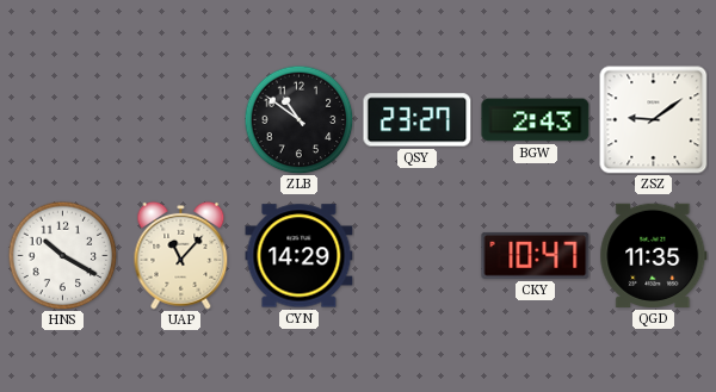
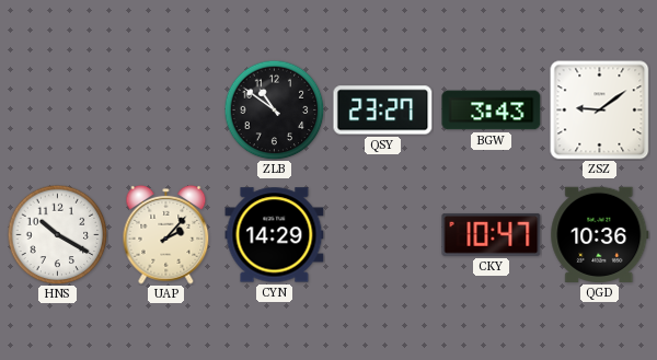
BGW: 2:43 -> 3:43
UAP: 11:07 -> 2:07
QGD: 11:35 -> 10:36
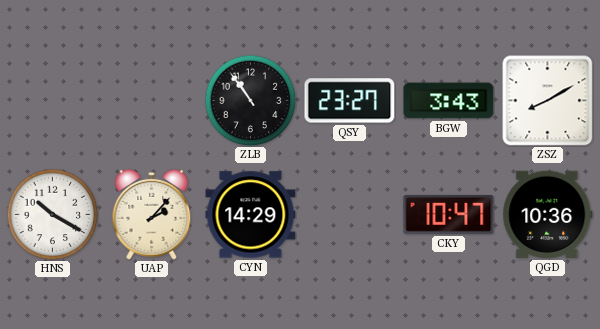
ZLB: 10:51 -> 10:54
ZSZ: 9:09 -> 8:10
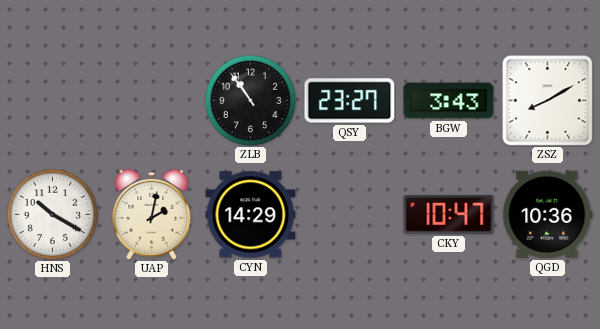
UAP: 2:07 -> 2:02
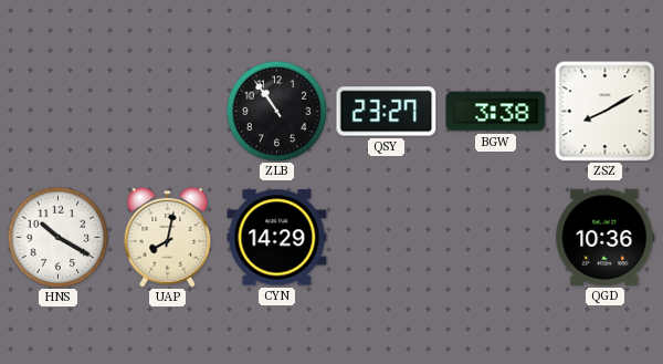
BGW: 3:43 -> 3:38
UAP: 2:02 -> 8:02
CKY: 10:47 -> none
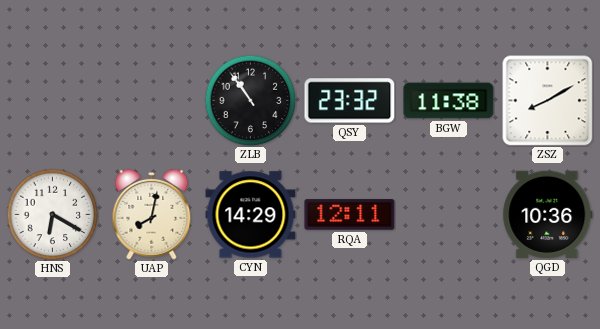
QSY: 23:27 -> 23:32
BGW: 3:38 -> 11:38
HNS: 10:20 -> 6:20
RQA: none -> 12:11
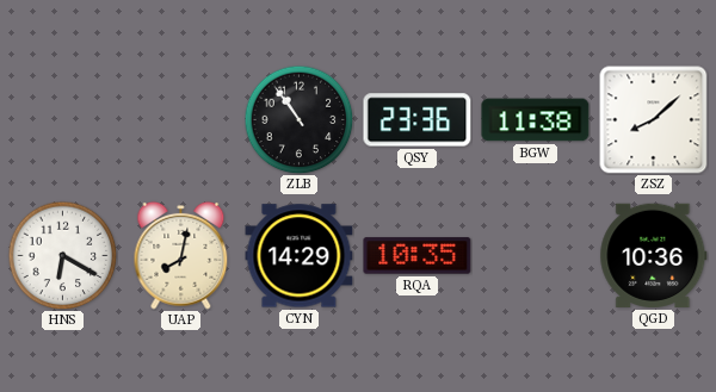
QSY: 23:32 -> 23:36
ZSZ: 8:10 -> 8:08
RQA: 12:11 -> 10:35
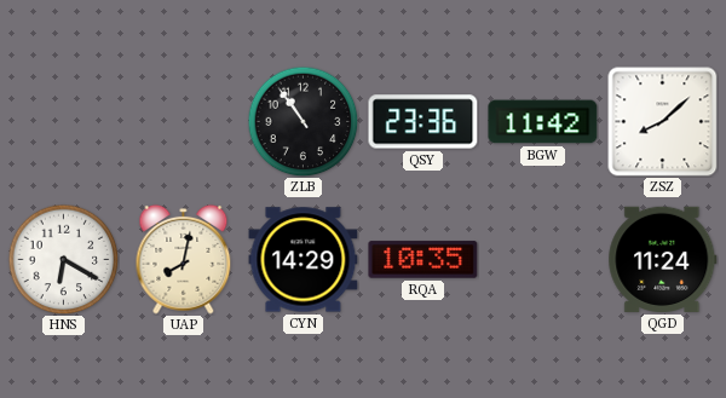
BGW: 11:38 -> 11:42
QGD: 10:36 -> 11:24
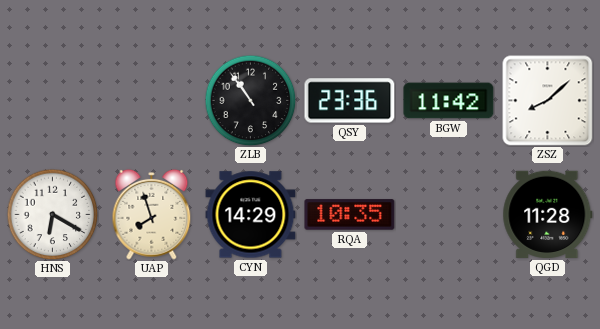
UAP: 8:02 -> 7:57
QGD: 11:24 -> 11:28
